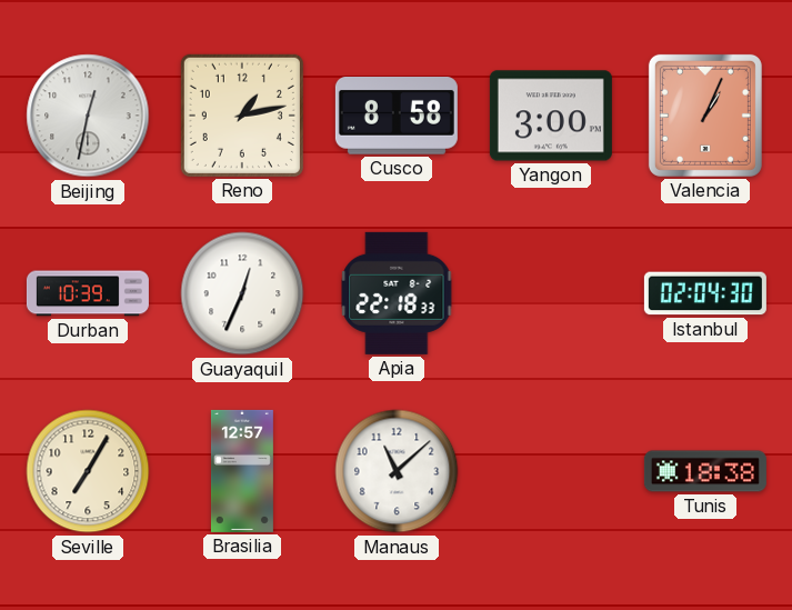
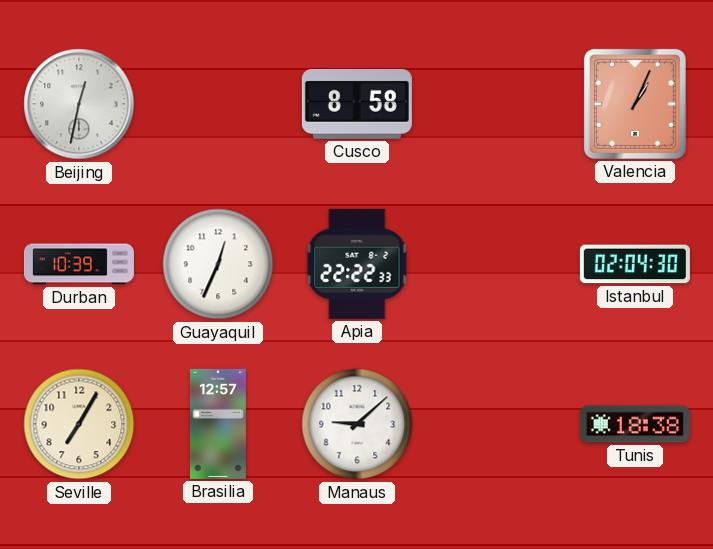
Reno: 1:13 -> none
Yangon: 3:00 -> none
Apia: 22:18 -> 22:22
Manaus: 11:08 -> 9:08
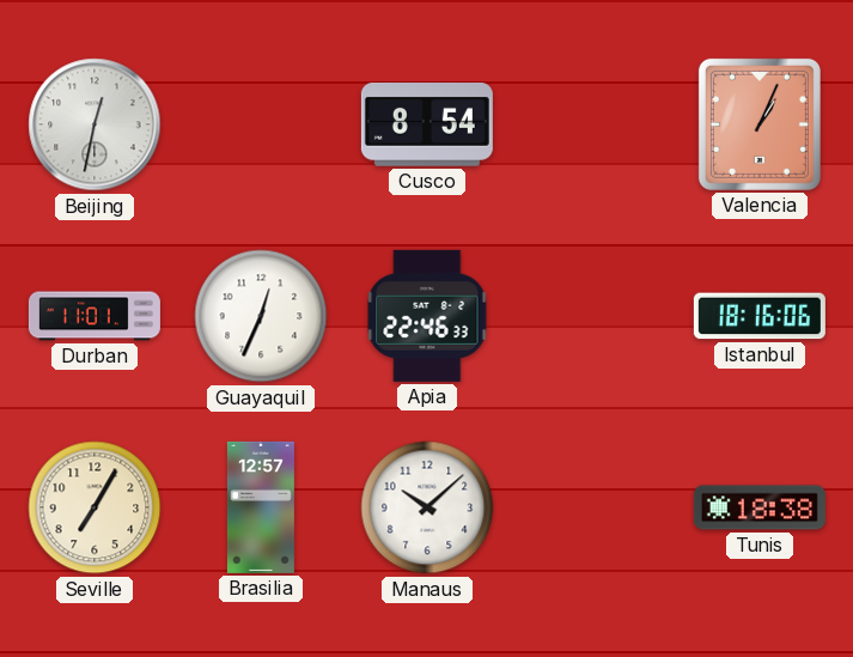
Cusco: 8:58 -> 8:54
Durban: 10:39 -> 11:01
Apia: 22:22 -> 22:46
Istanbul: 02:04 -> 18:16
Manaus: 9:08 -> 10:08
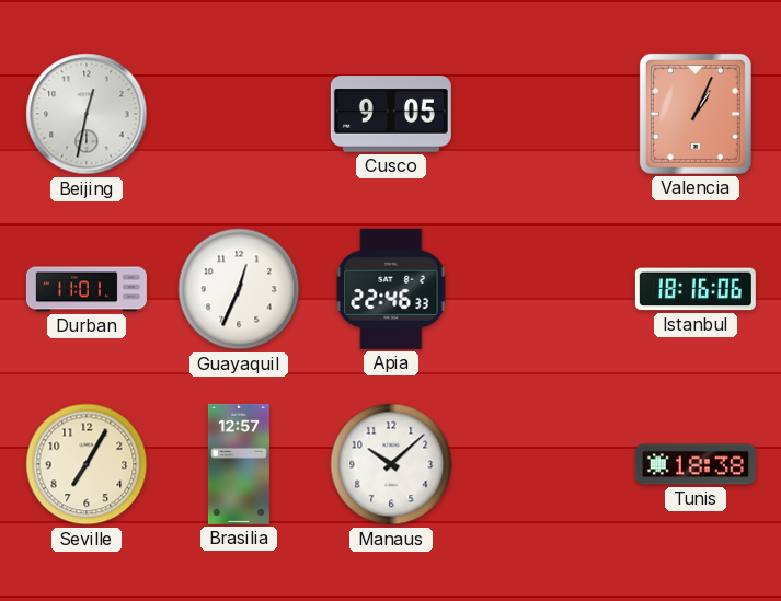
Cusco: 8:54 -> 9:05
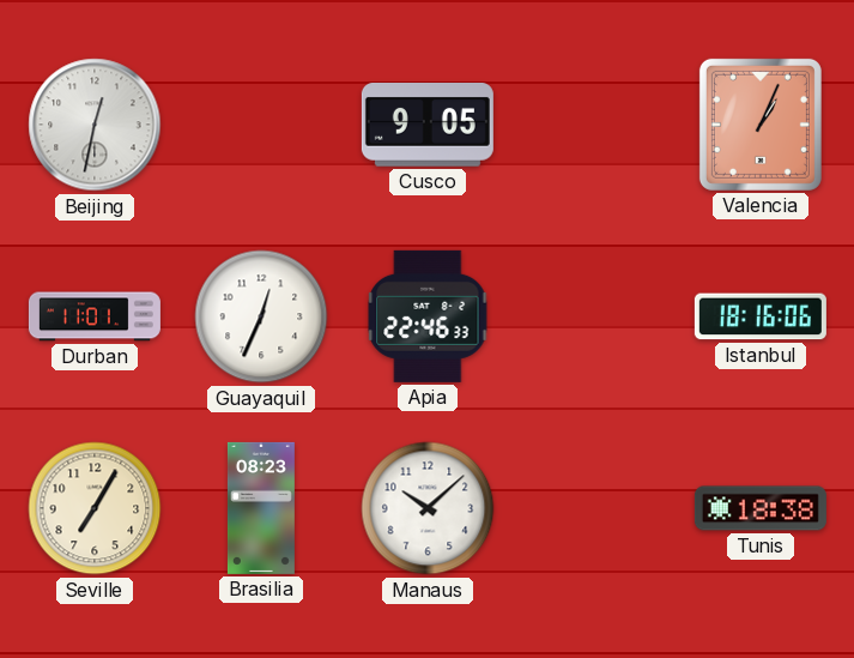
Brasilia: 12:57 -> 08:23
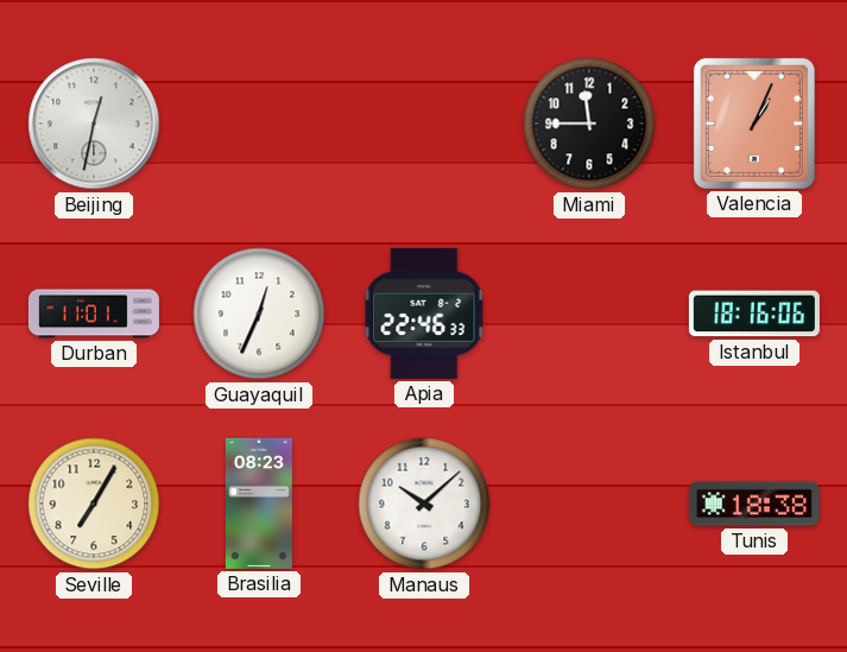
Cusco: 9:05 -> none
Miami: none -> 11:45
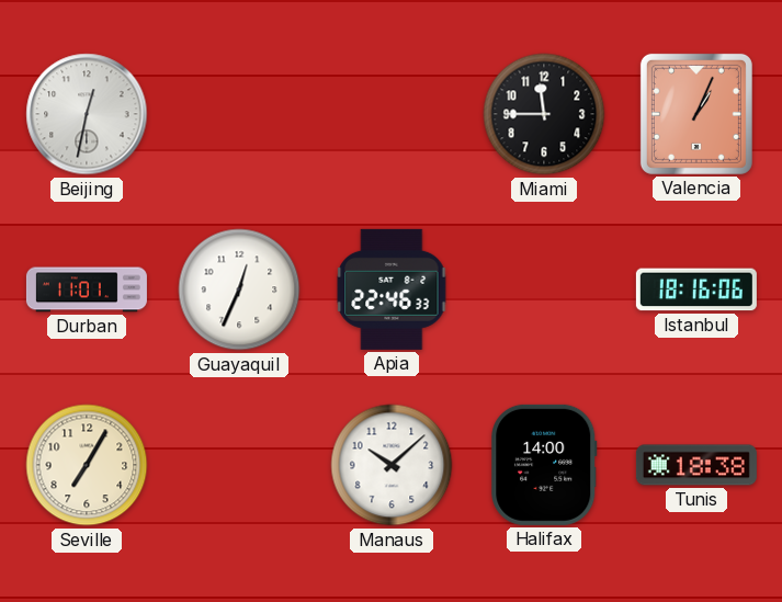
Brasilia: 08:23 -> none
Halifax: none -> 14:00
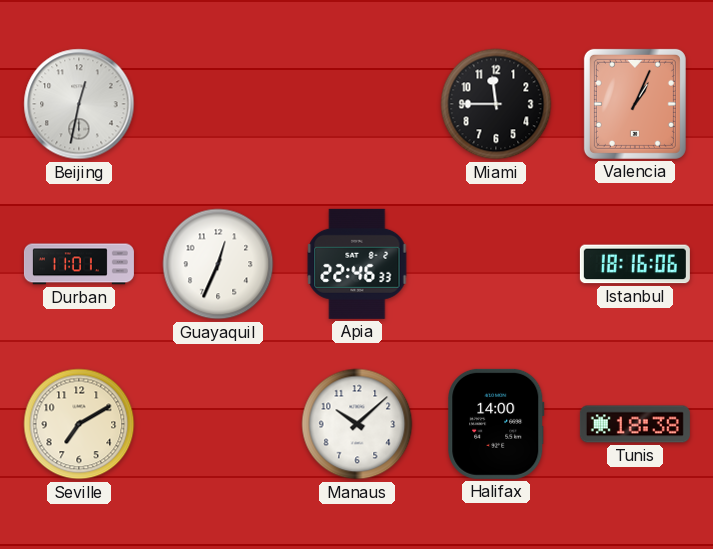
Seville: 7:05 -> 7:10
